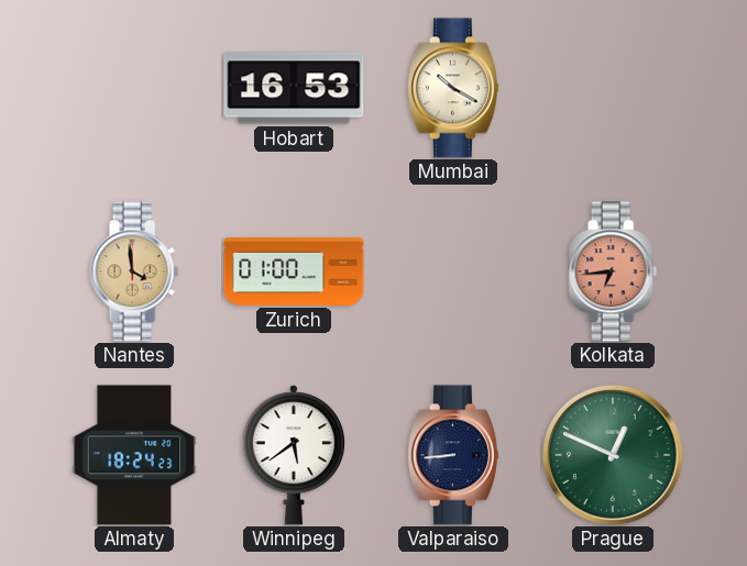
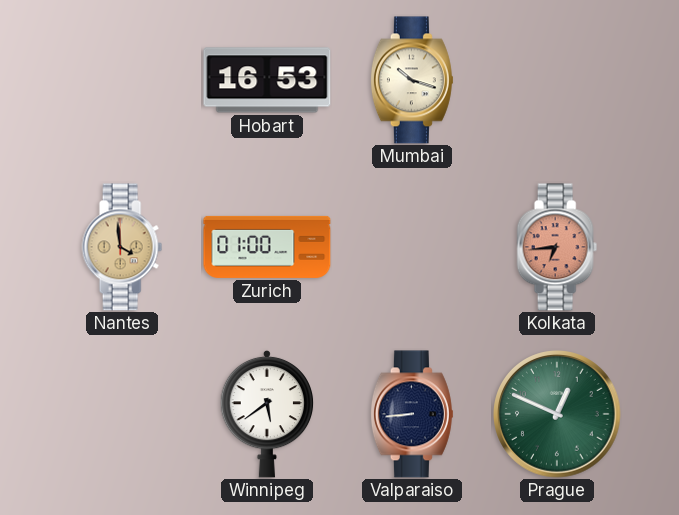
Mumbai: 10:20 -> 10:18
Almaty: 18:24 -> none
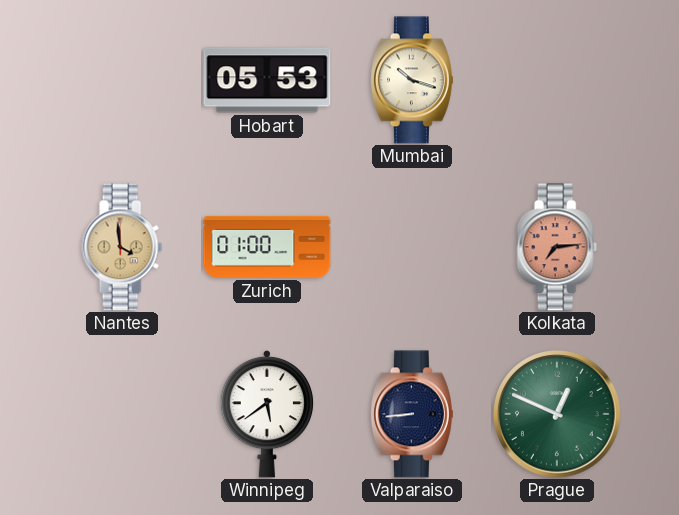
Hobart: 16:53 -> 05:53
Kolkata: 6:44 -> 7:14
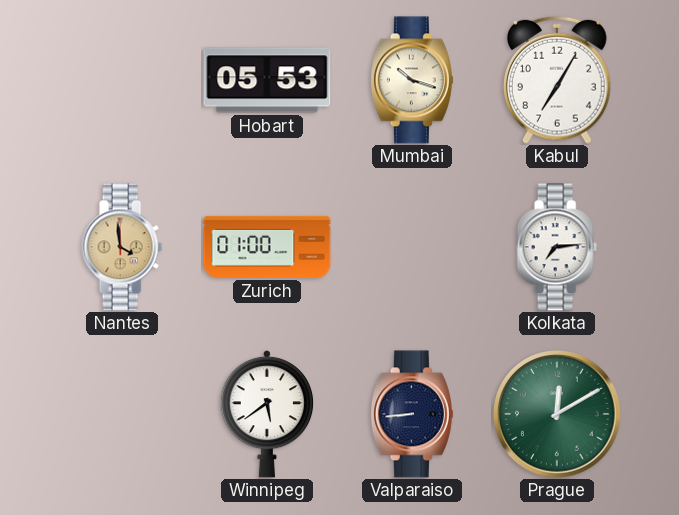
Kabul: none -> 7:05
Kolkata dial: salmon -> white
Prague: 12:49 -> 12:10
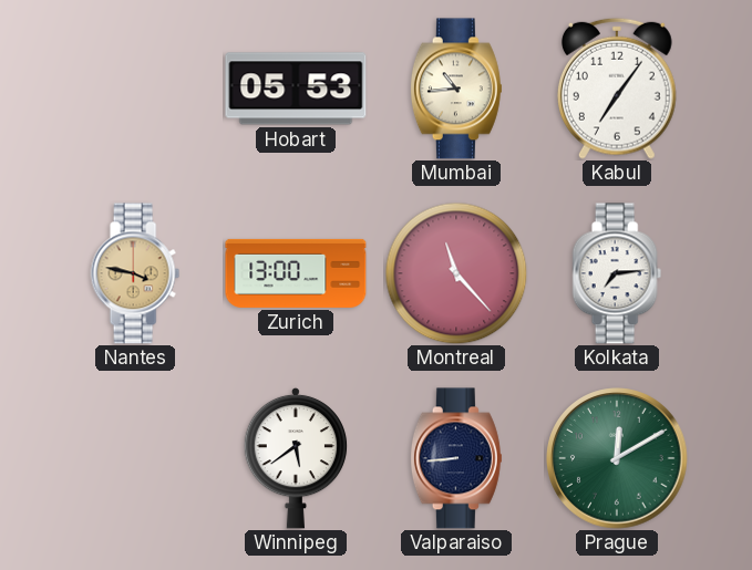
Mumbai: 10:18 -> 10:44
Kabul: 7:05 -> 7:06
Nantes: 3:59 -> 3:47
Zurich: 01:00 -> 13:00
Montreal: none -> 11:23
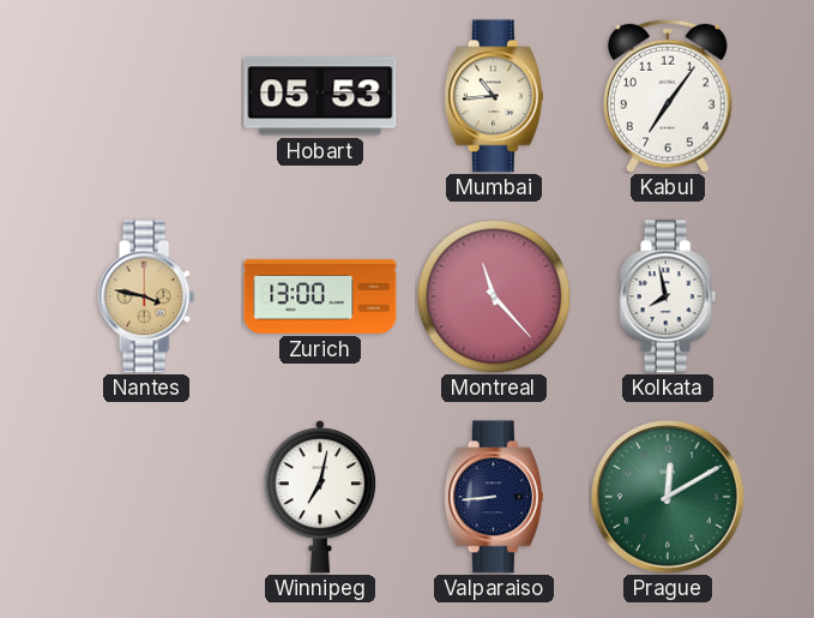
Kolkata: 7:14 -> 7:58
Winnipeg: 5:39 -> 7:02
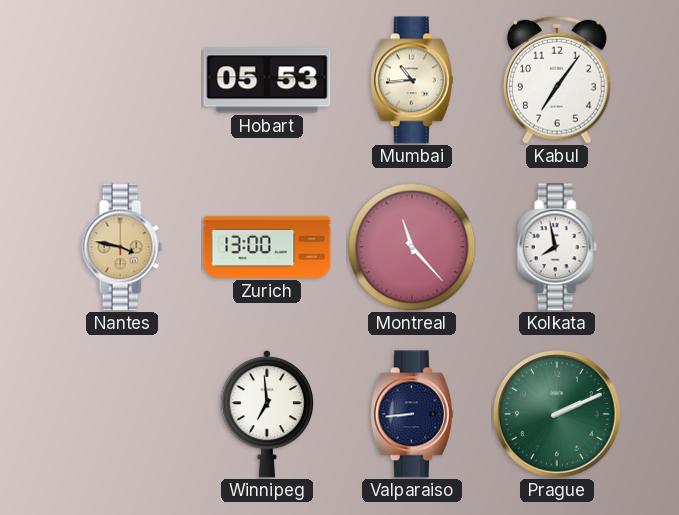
Winnipeg: 7:02 -> 6:59
Prague: 12:10 -> 2:11
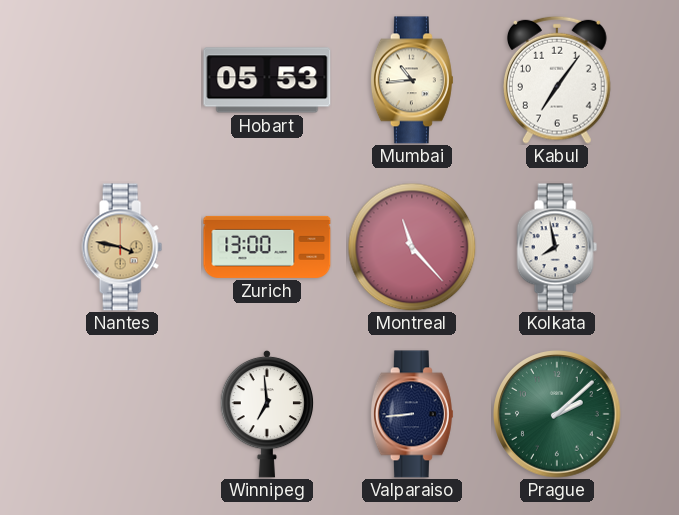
Prague: 2:11 -> 2:08
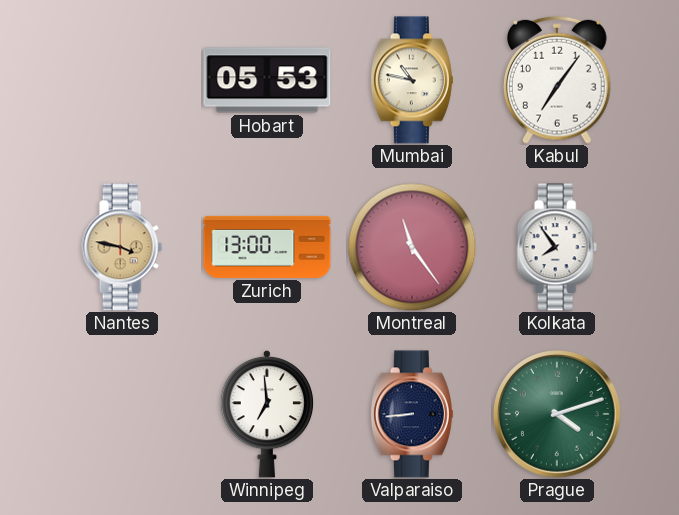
Mumbai: 10:44 -> 10:47
Montreal: 11:23 -> 11:24
Kolkata: 7:58 -> 7:54
Prague: 2:08 -> 4:12
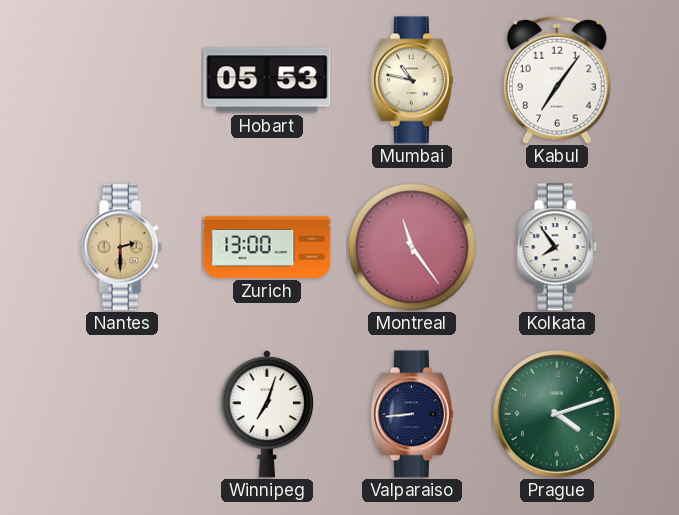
Nantes: 3:47 -> 2:30
Winnipeg: 6:59 -> 7:03
